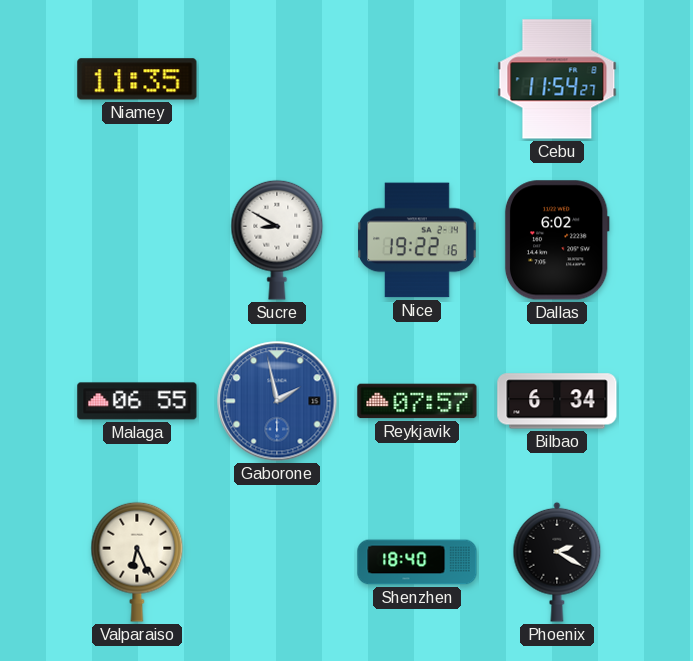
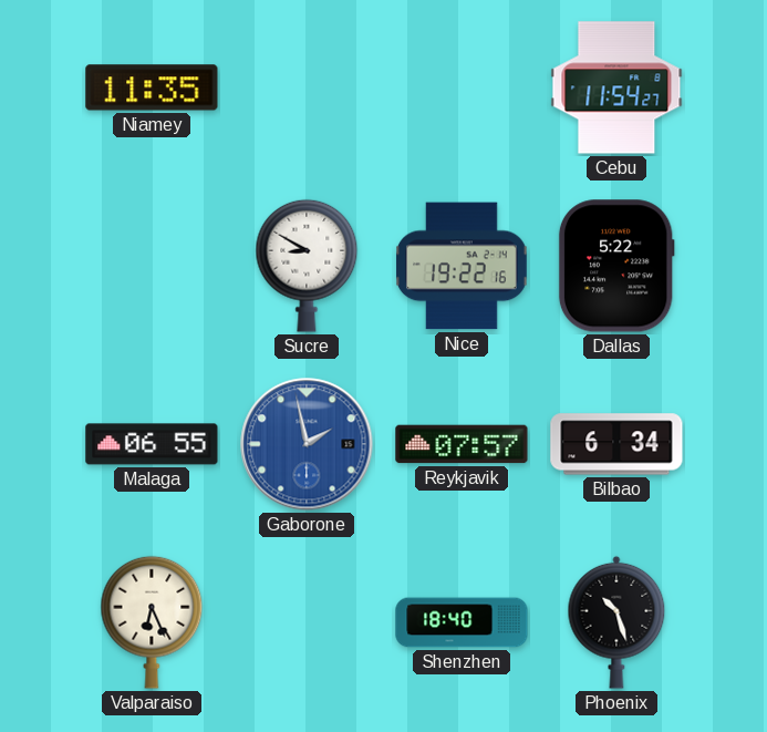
Dallas: 6:02 -> 5:22
Phoenix: 2:20 -> 10:27
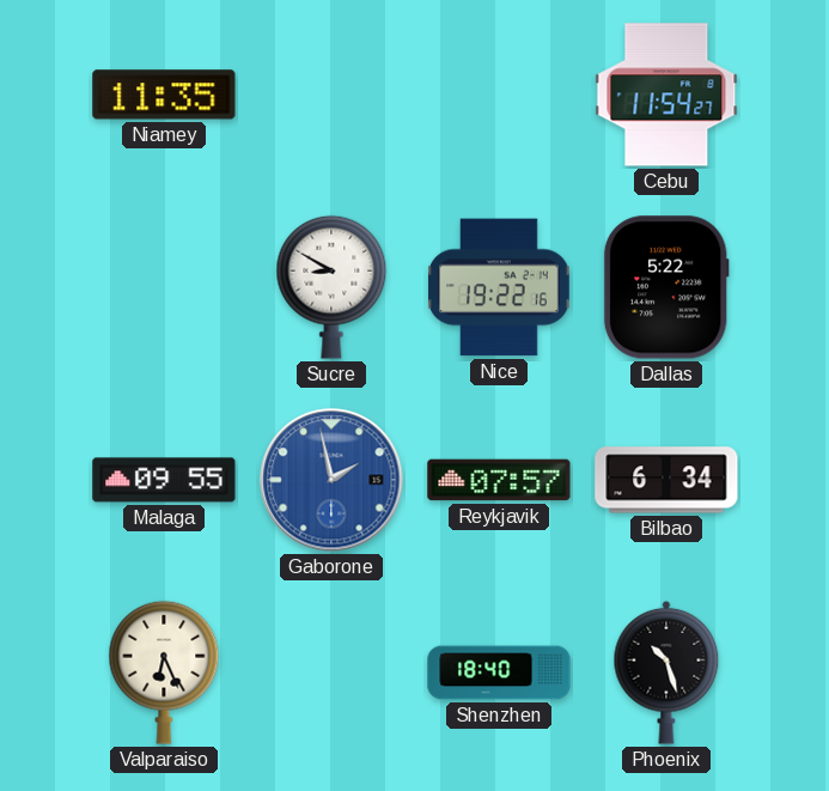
Malaga: 06:55 -> 09:55
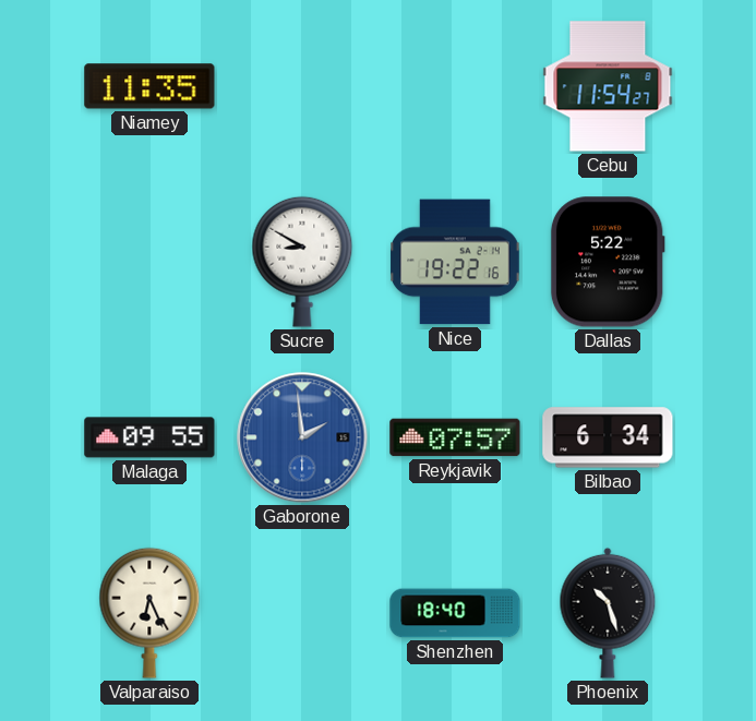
Gaborone: 1:58 -> 1:59
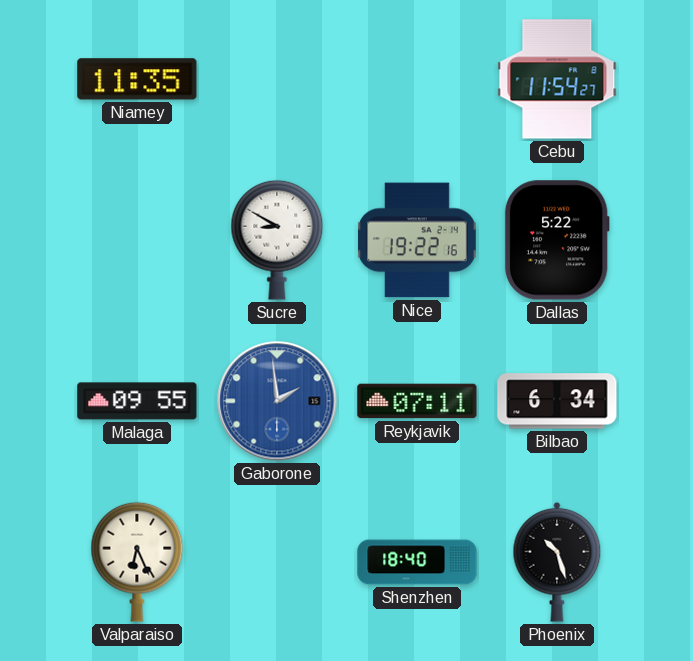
Reykjavik: 07:57 -> 07:11
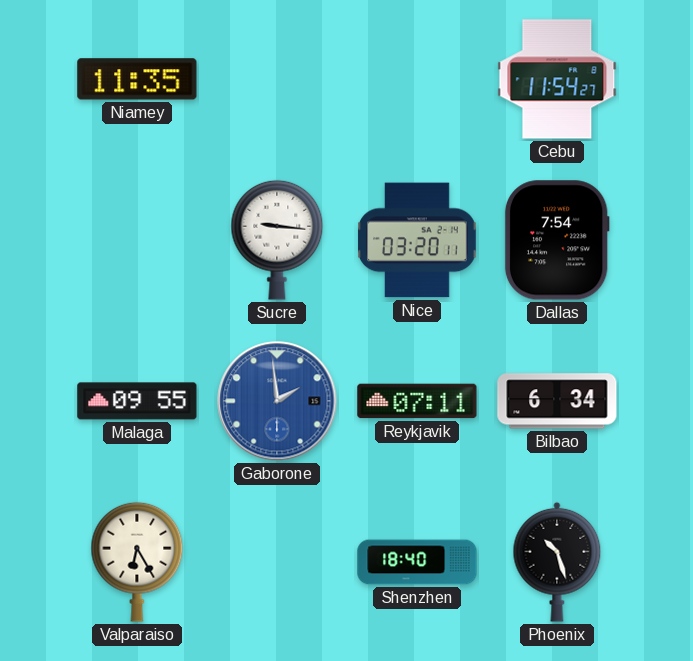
Sucre: 8:50 -> 9:16
Nice: 19:22 -> 03:20
Dallas: 5:22 -> 7:54
Valparaiso: 6:26 -> 6:25
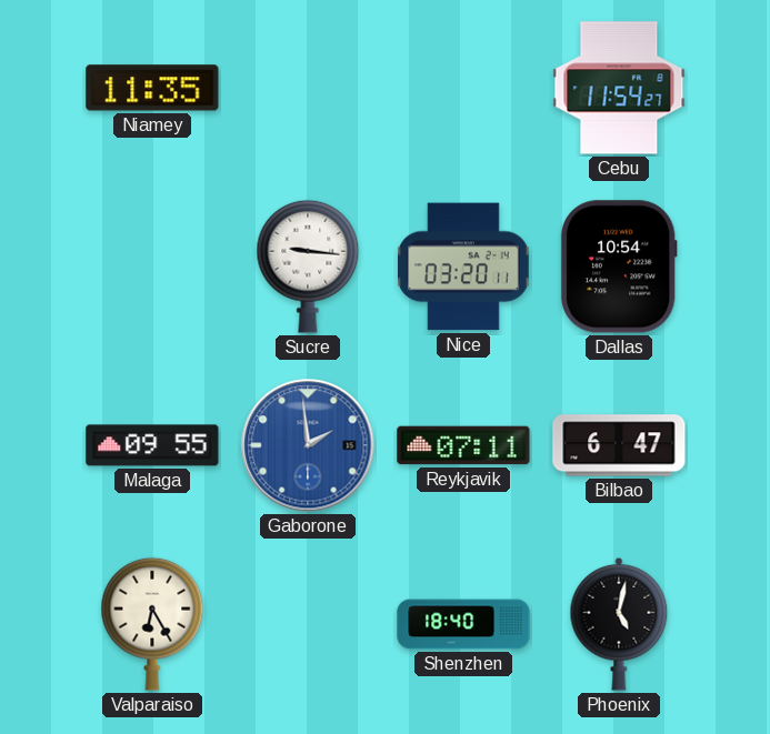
Dallas: 7:54 -> 10:54
Bilbao: 6:34 -> 6:47
Phoenix: 10:27 -> 5:02
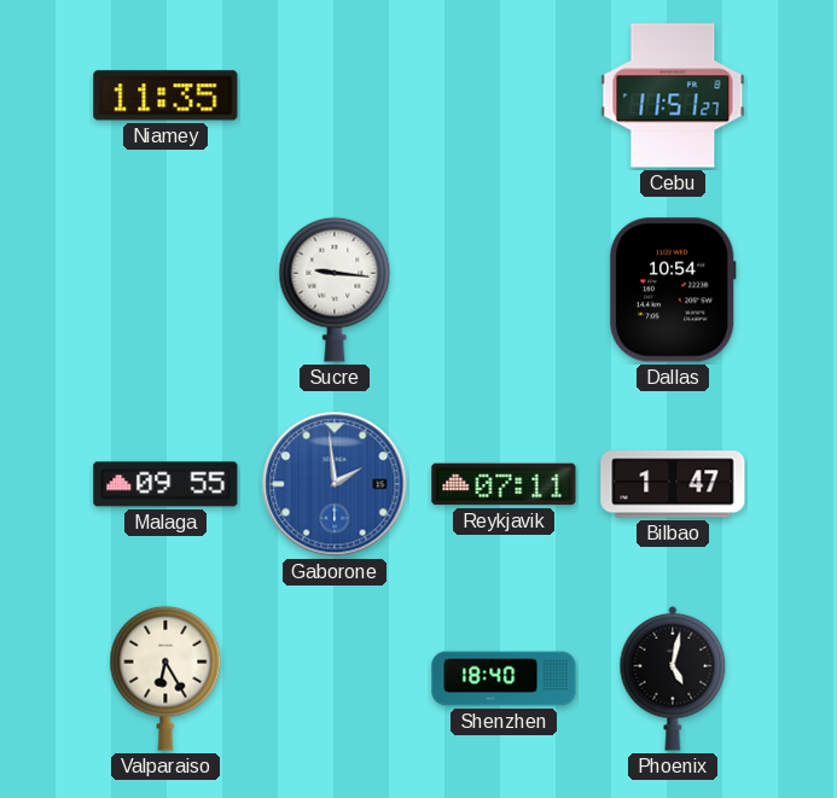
Cebu: 11:54 -> 11:51
Nice: 03:20 -> none
Bilbao: 6:47 -> 1:47
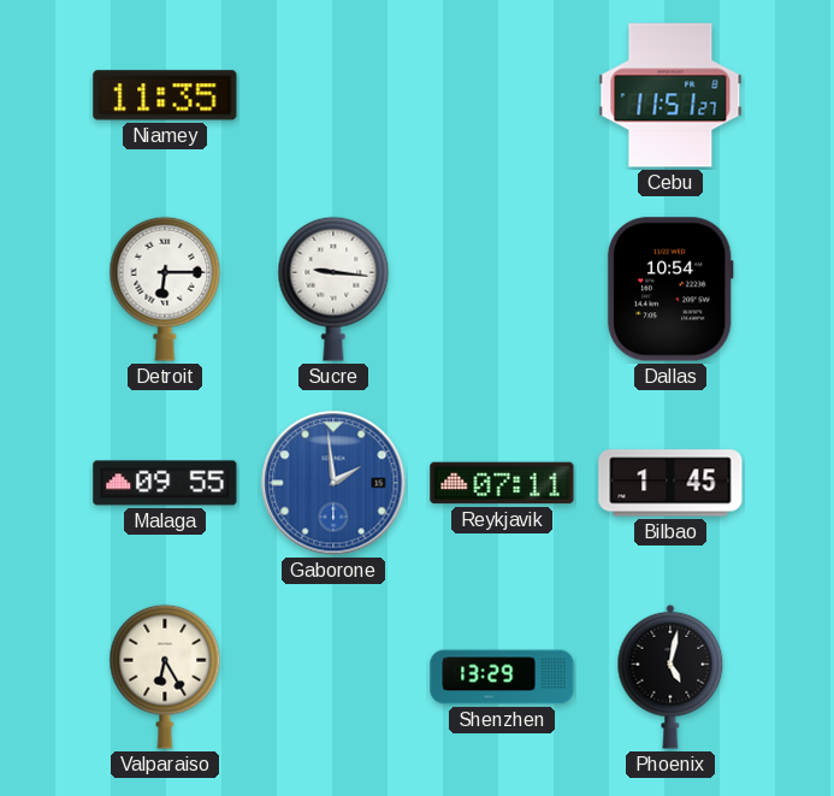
Detroit: none -> 6:15
Bilbao: 1:47 -> 1:45
Shenzhen: 18:40 -> 13:29
